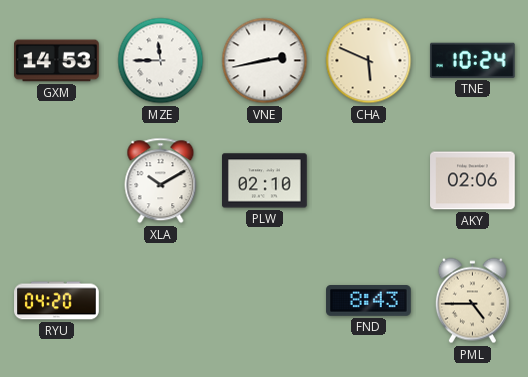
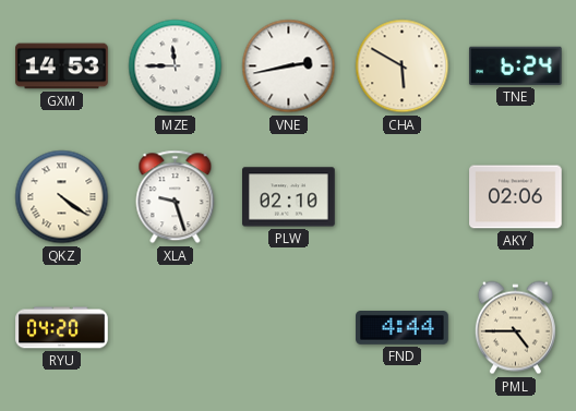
CHA: 5:49 -> 5:50
TNE: 10:24 -> 6:24
QKZ: none -> 4:21
XLA: 10:10 -> 9:27
FND: 8:43 -> 4:44
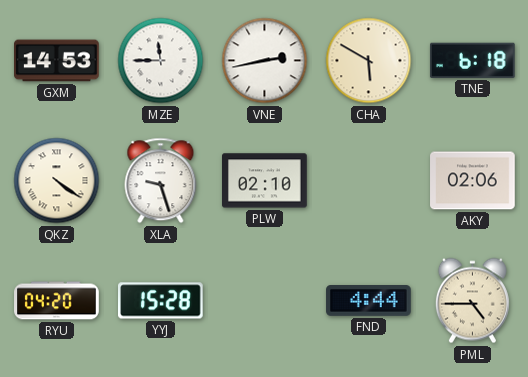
TNE: 6:24 -> 6:18
YYJ: none -> 15:28
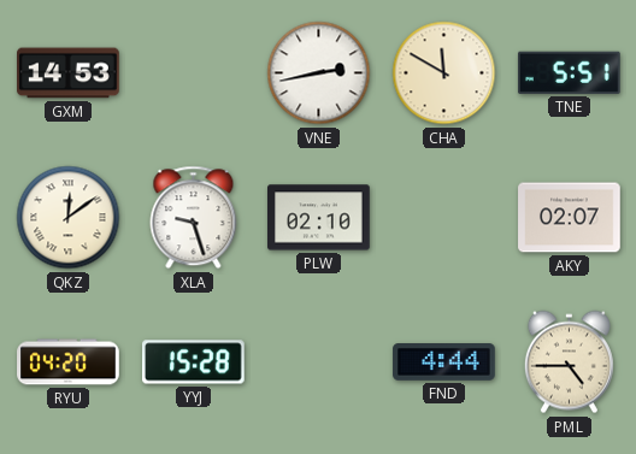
MZE: 11:45 -> none
CHA: 5:50 -> 11:50
TNE: 6:18 -> 5:51
QKZ: 4:21 -> 12:09
AKY: 02:06 -> 02:07
